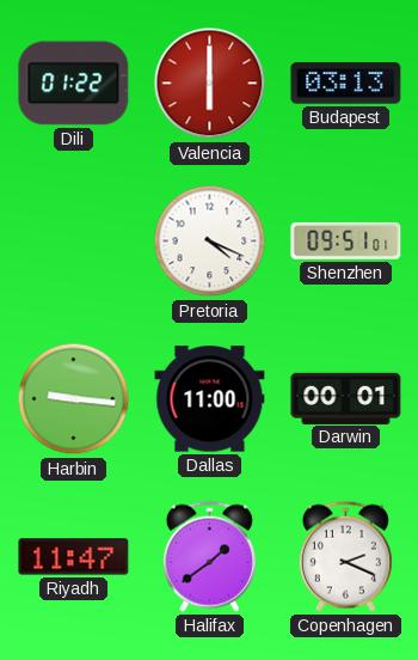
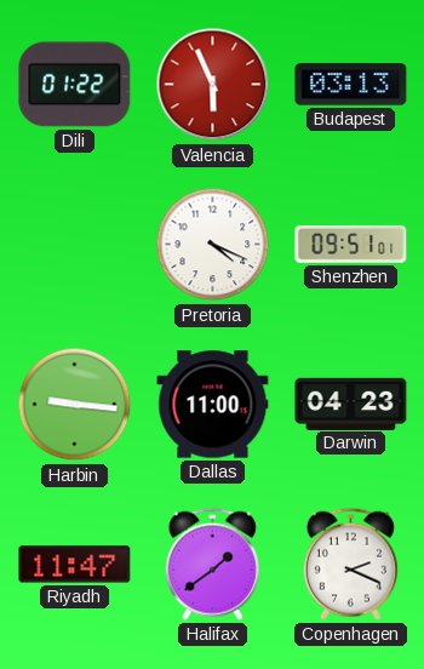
Valencia: 6:00 -> 5:56
Darwin: 00:01 -> 04:23
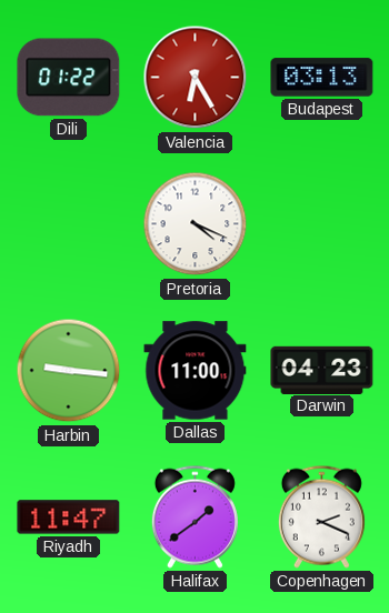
Valencia: 5:56 -> 6:25
Shenzhen: 09:51 -> none
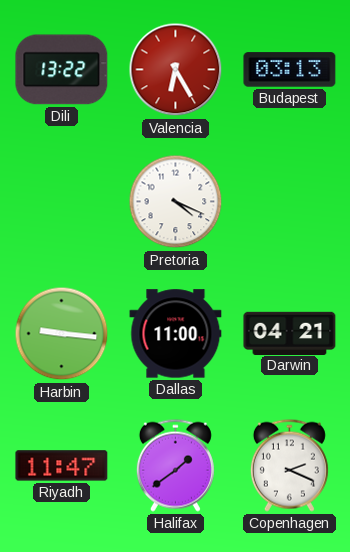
Dili: 01:22 -> 13:22
Darwin: 04:23 -> 04:21
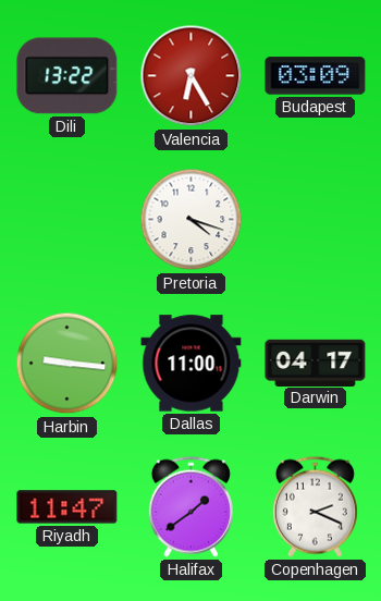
Budapest: 03:13 -> 03:09
Pretoria: 4:19 -> 4:18
Darwin: 04:21 -> 04:17
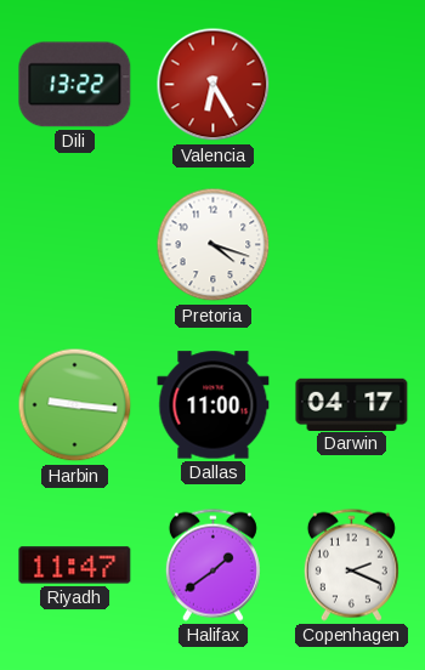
Budapest: 03:09 -> none
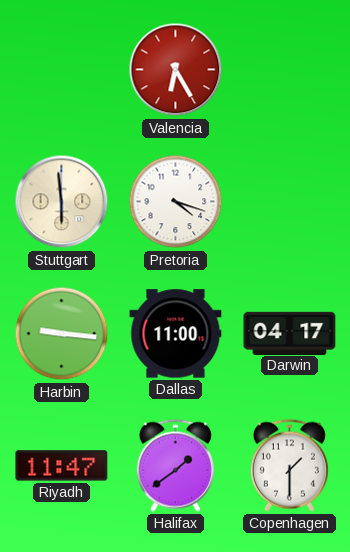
Dili: 13:22 -> none
Stuttgart: none -> 5:59
Copenhagen: 2:19 -> 1:30
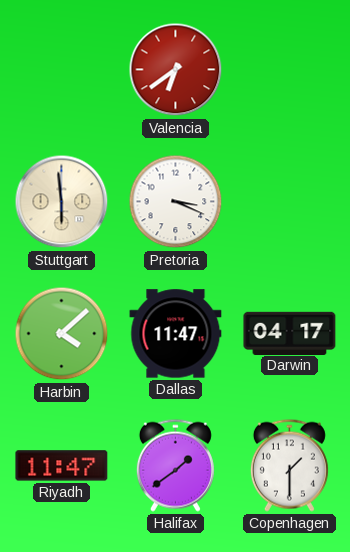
Valencia: 6:25 -> 6:39
Pretoria: 4:18 -> 3:19
Harbin: 9:16 -> 4:08
Dallas: 11:00 -> 11:47
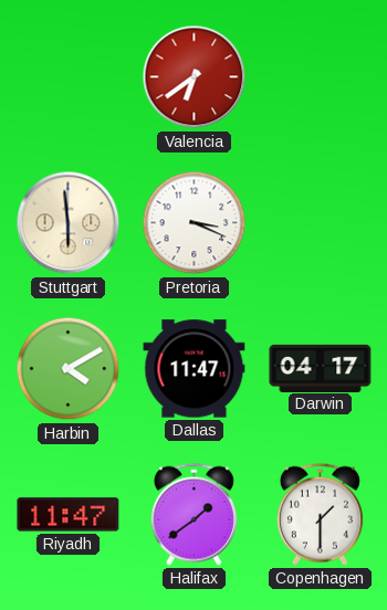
Harbin: 4:08 -> 4:10
